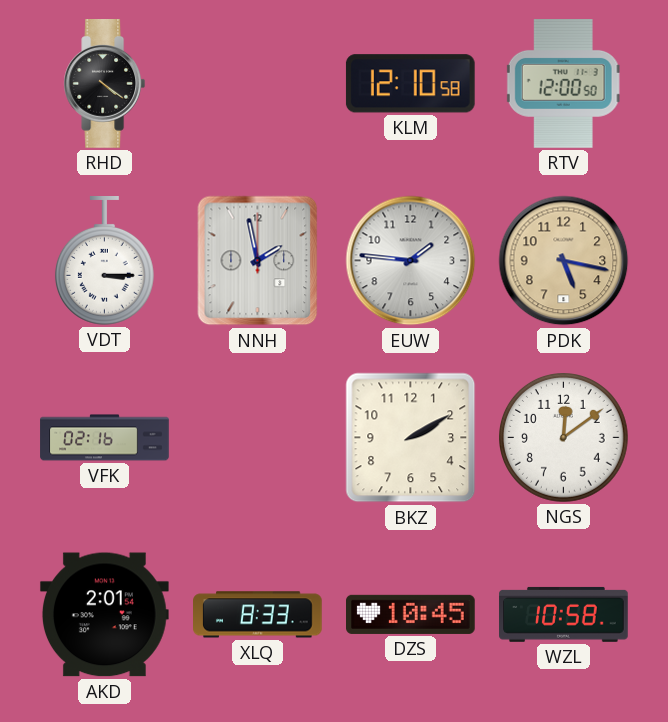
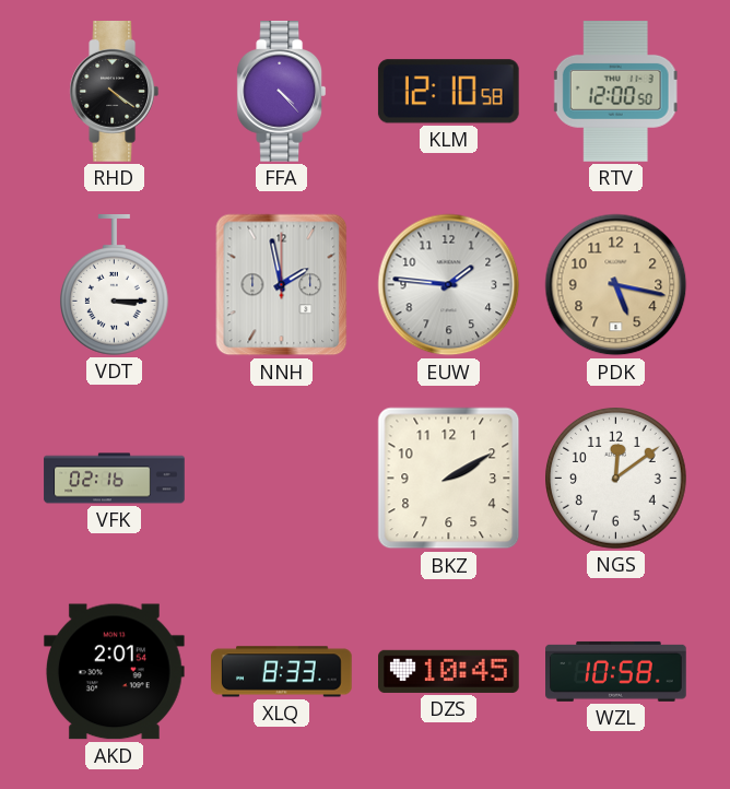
FFA: none -> 4:23
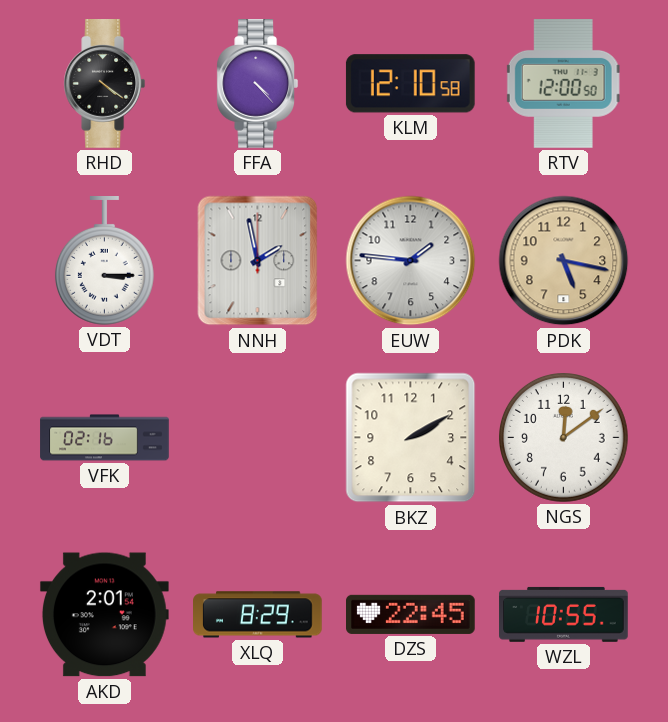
XLQ: 8:33 -> 8:29
DZS: 10:45 -> 22:45
WZL: 10:58 -> 10:55
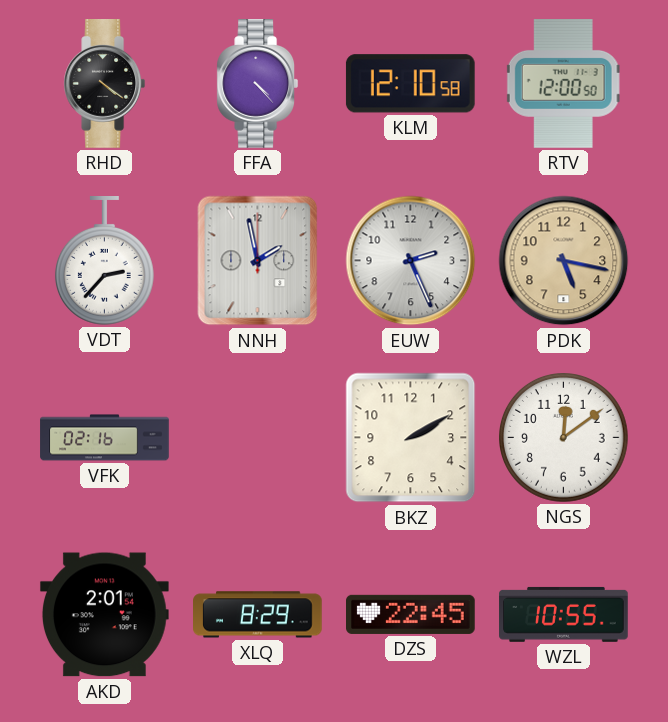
VDT: 3:15 -> 2:37
EUW: 1:46 -> 2:26
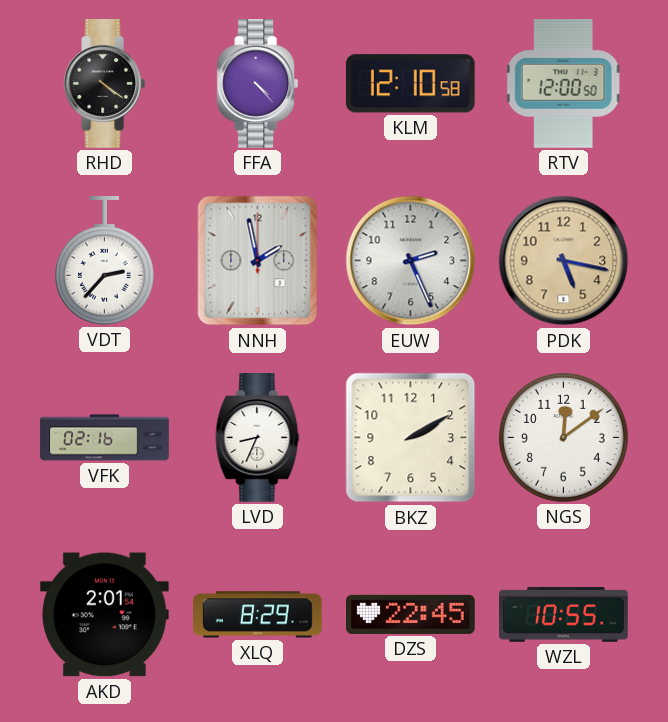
LVD: none -> 8:34
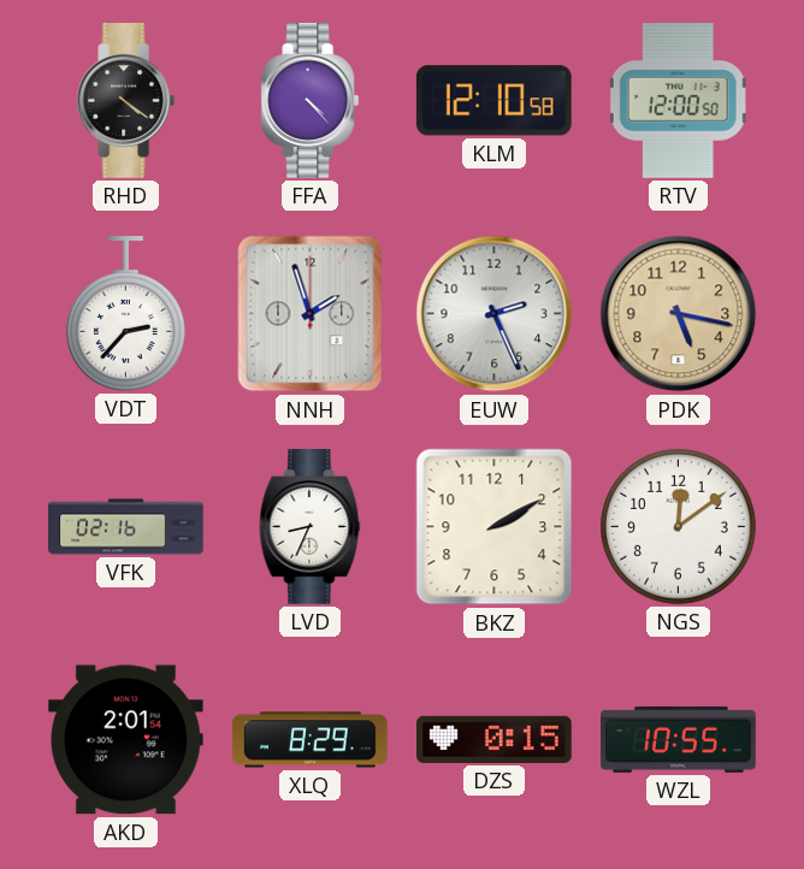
NNH: 1:58 -> 1:57
DZS: 22:45 -> 0:15
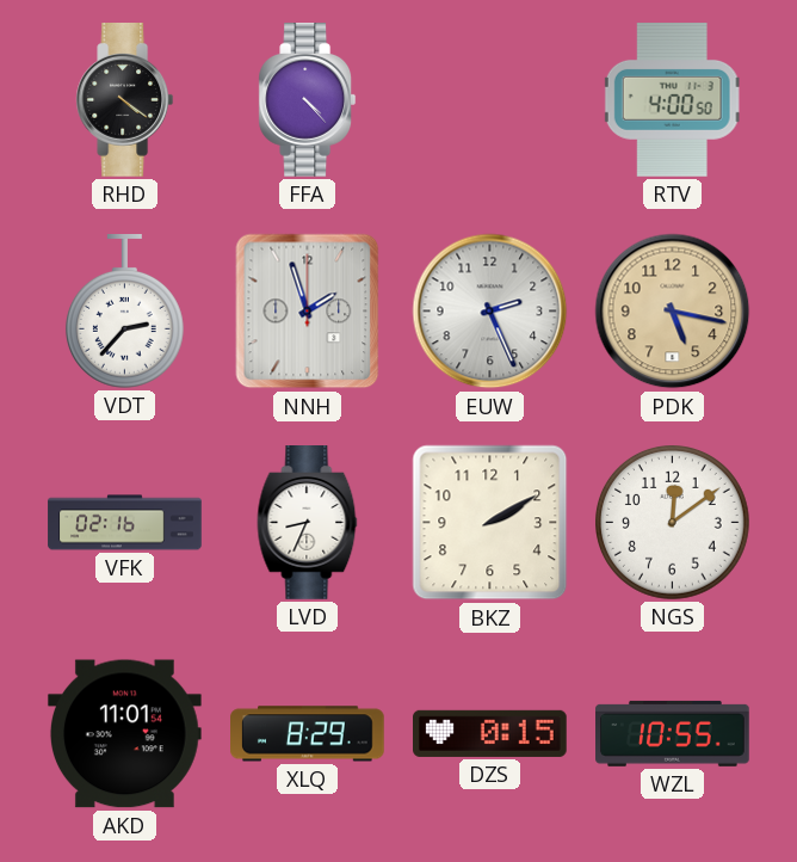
KLM: 12:10 -> none
RTV: 12:00 -> 4:00
AKD: 2:01 -> 11:01
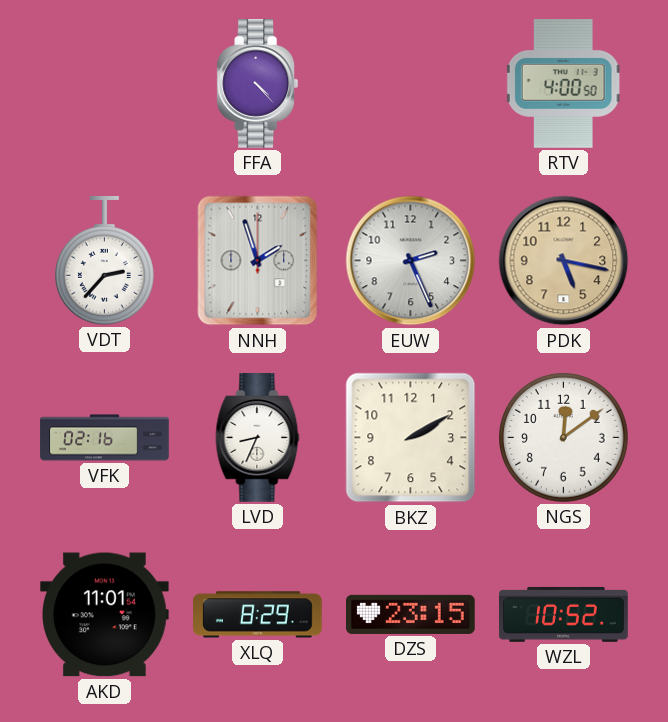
RHD: 4:21 -> none
DZS: 0:15 -> 23:15
WZL: 10:55 -> 10:52
